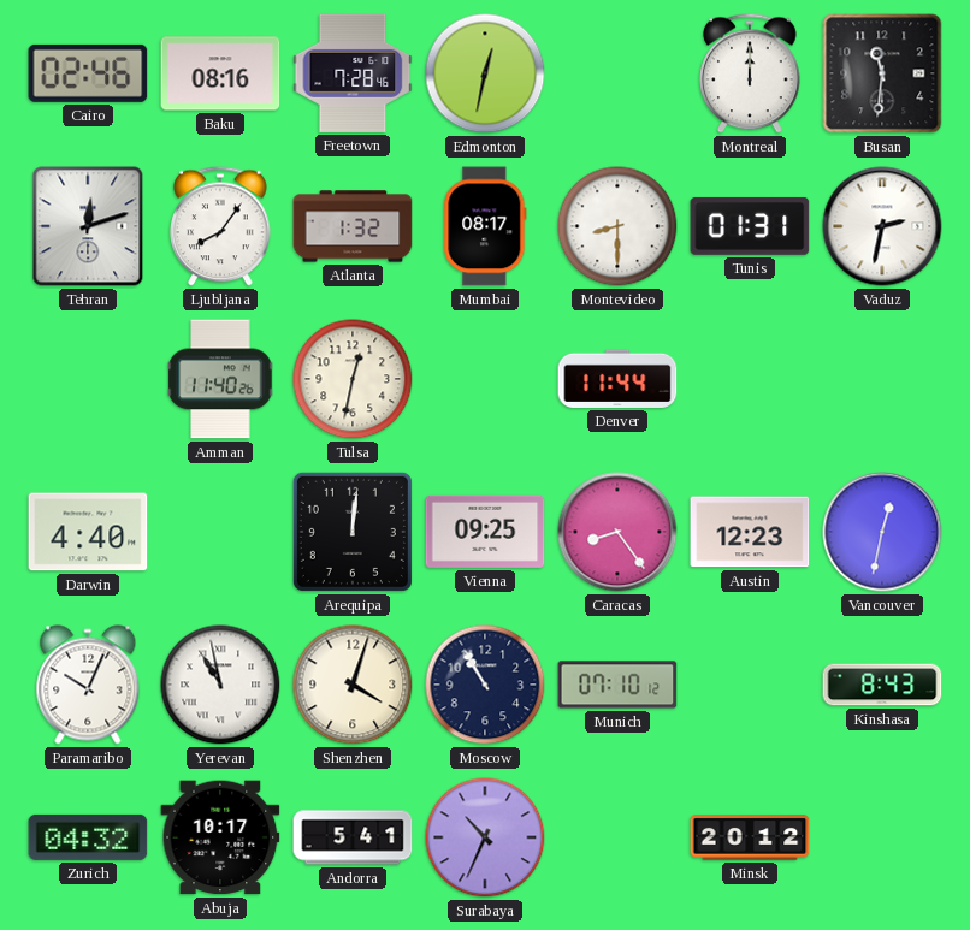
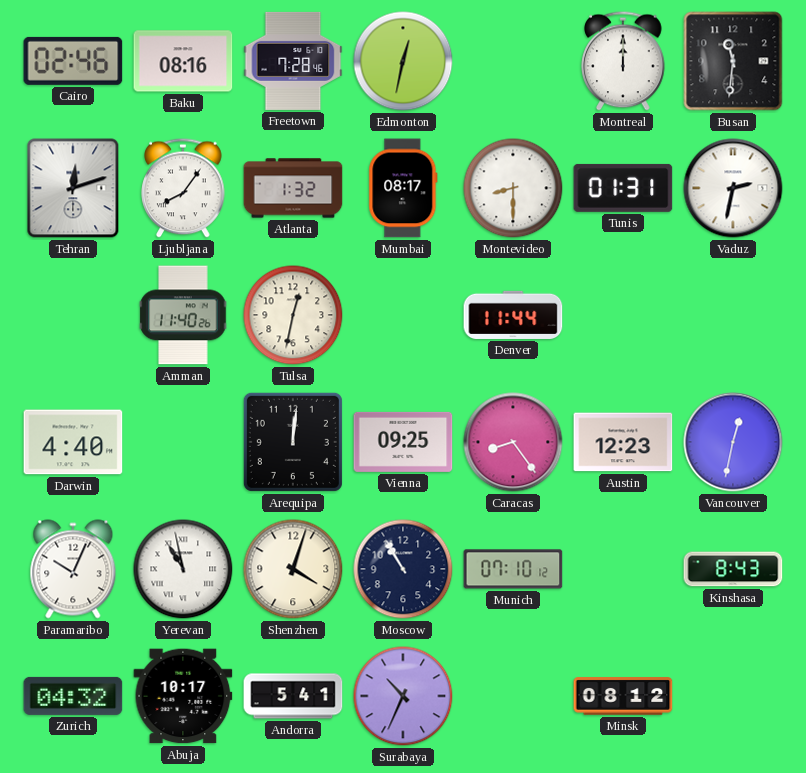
Minsk: 20:12 -> 08:12
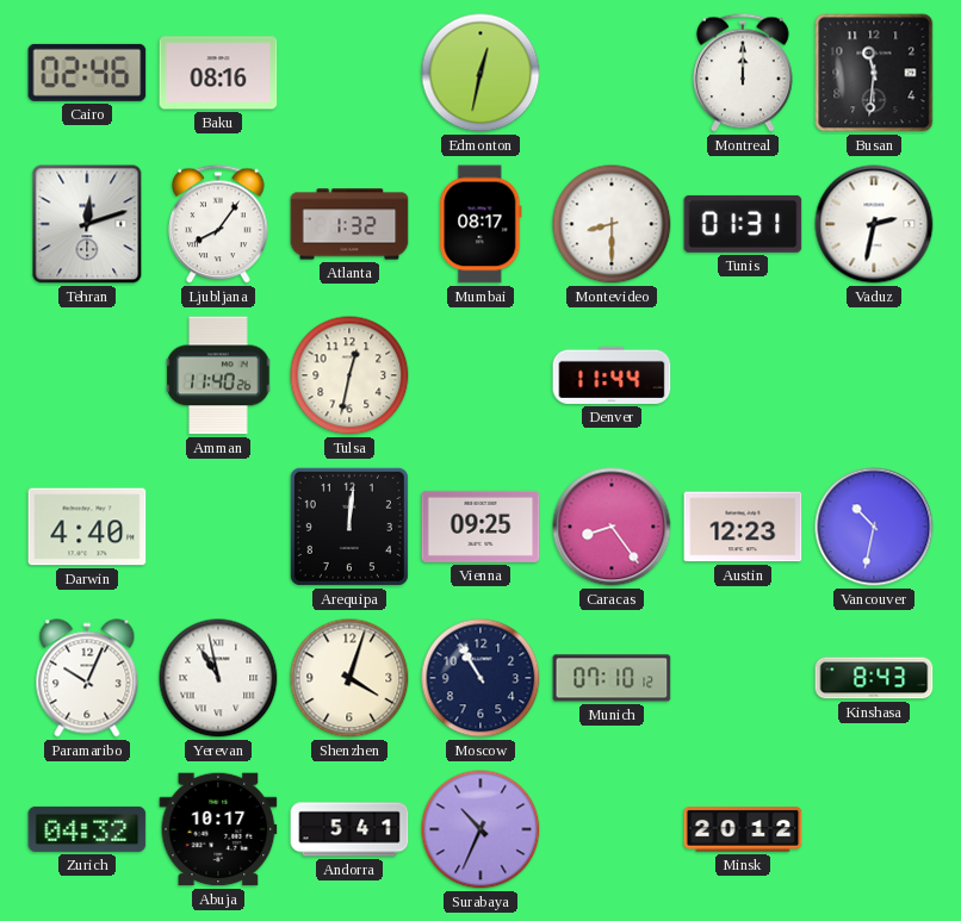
Freetown: 7:28 -> none
Vancouver: 12:32 -> 10:32
Minsk: 08:12 -> 20:12
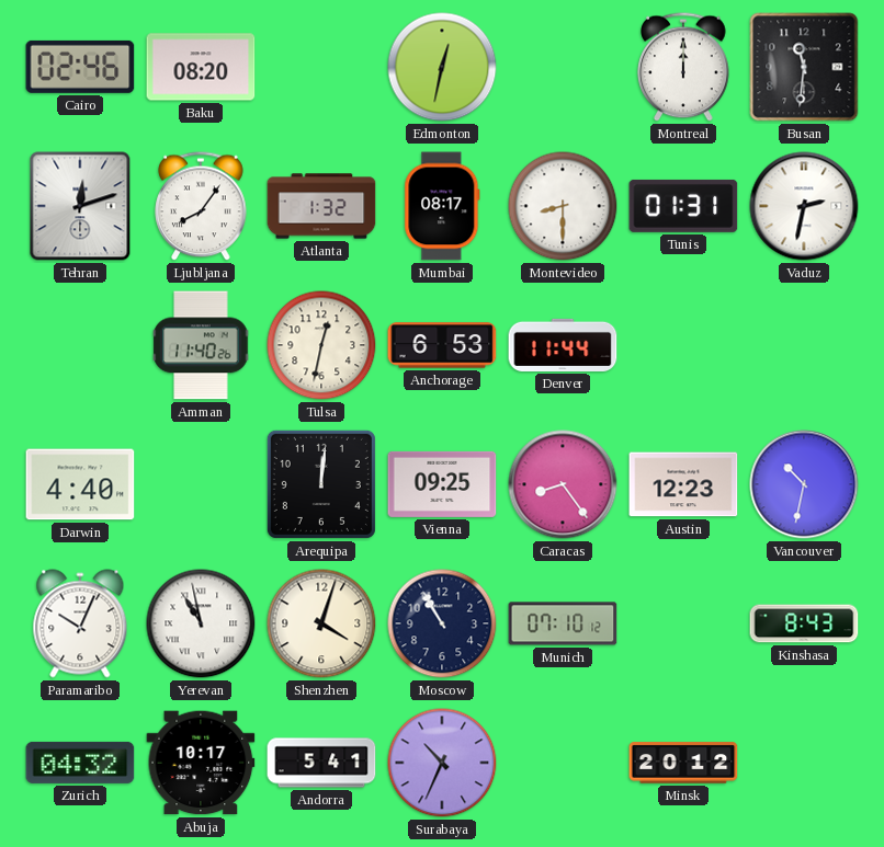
Baku: 08:16 -> 08:20
Anchorage: none -> 6:53
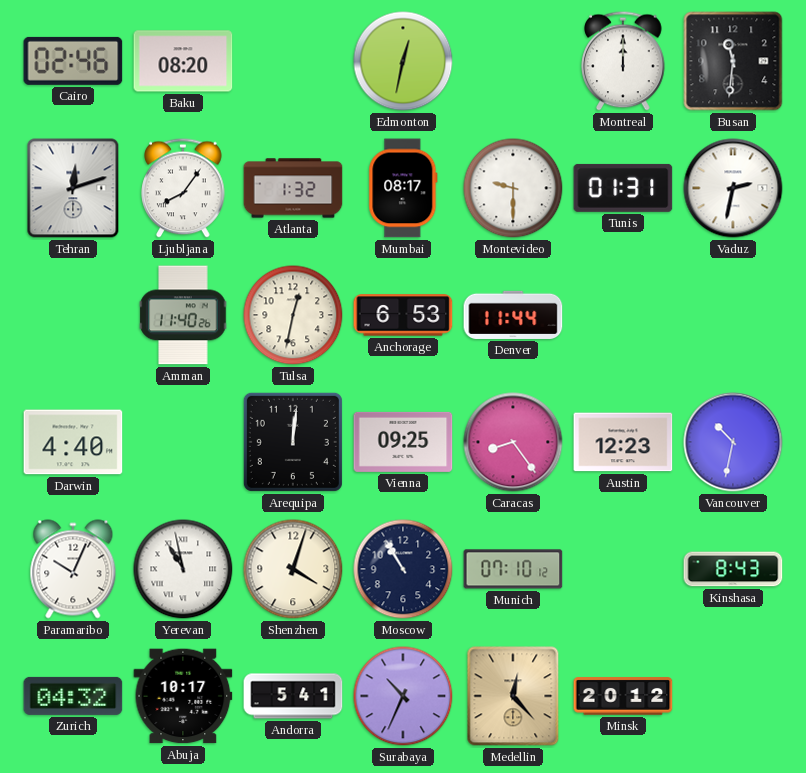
Montevideo: 8:30 -> 9:30
Medellin: none -> 12:23
